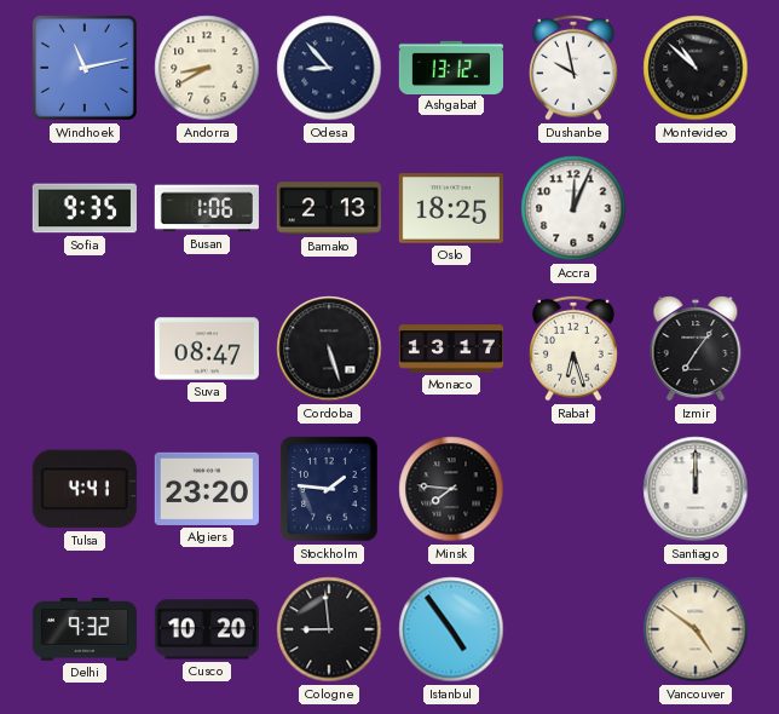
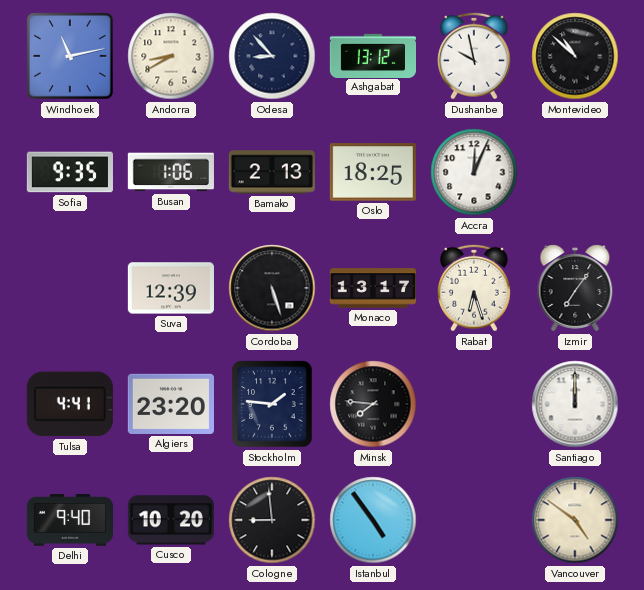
Suva: 08:47 -> 12:39
Delhi: 9:32 -> 9:40
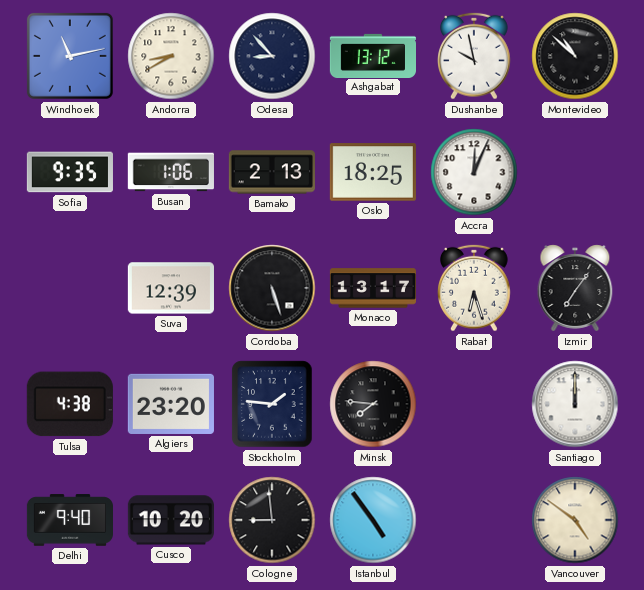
Tulsa: 4:41 -> 4:38
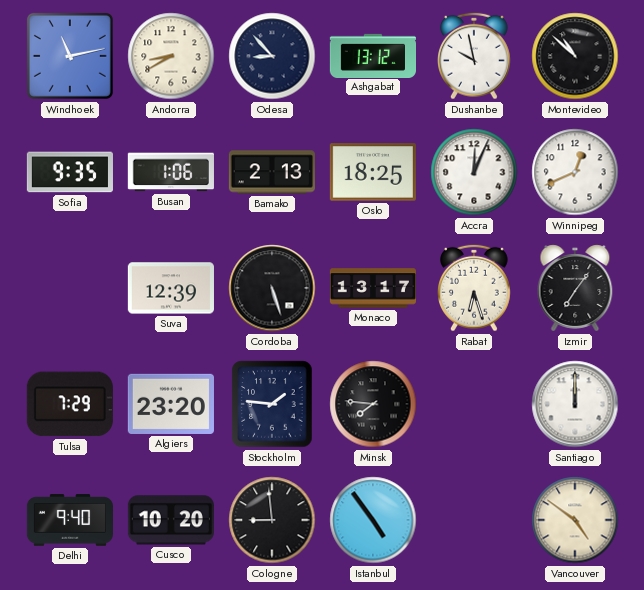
Winnipeg: none -> 12:41
Tulsa: 4:38 -> 7:29
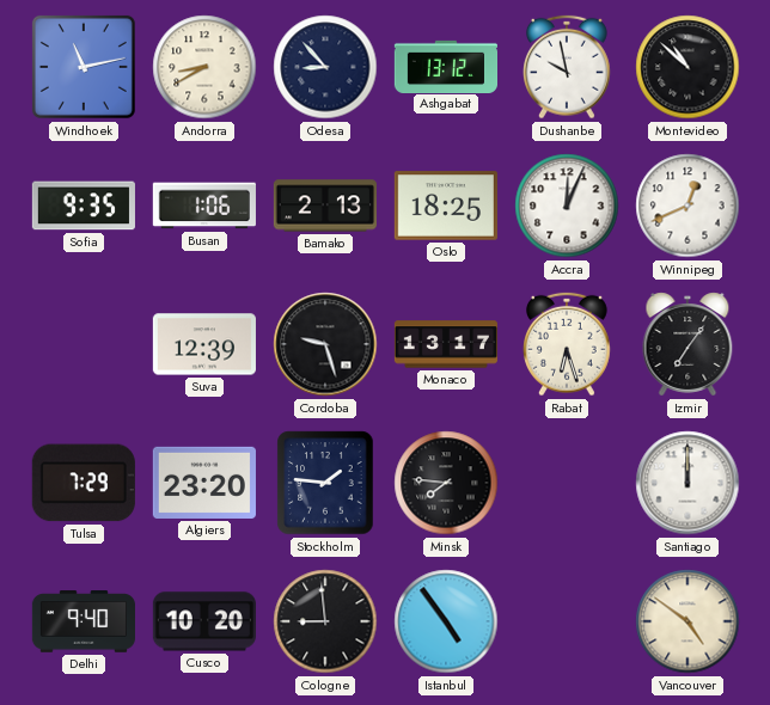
Cordoba: 5:27 -> 9:27
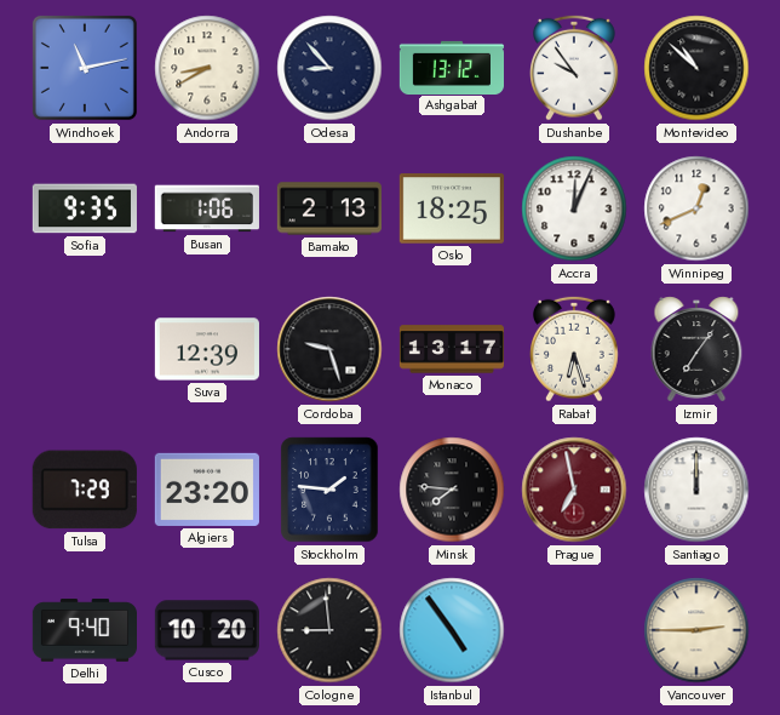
Dushanbe: 9:58 -> 9:54
Prague: none -> 6:58
Vancouver: 4:51 -> 2:45
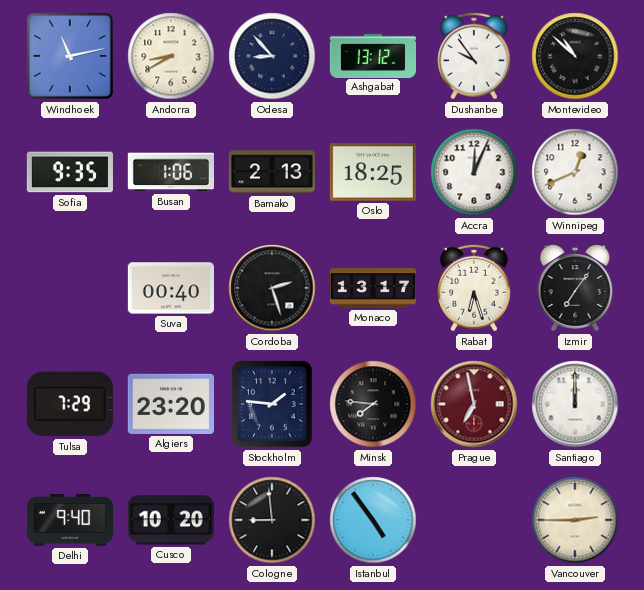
Suva: 12:39 -> 00:40
Cordoba: 9:27 -> 2:27
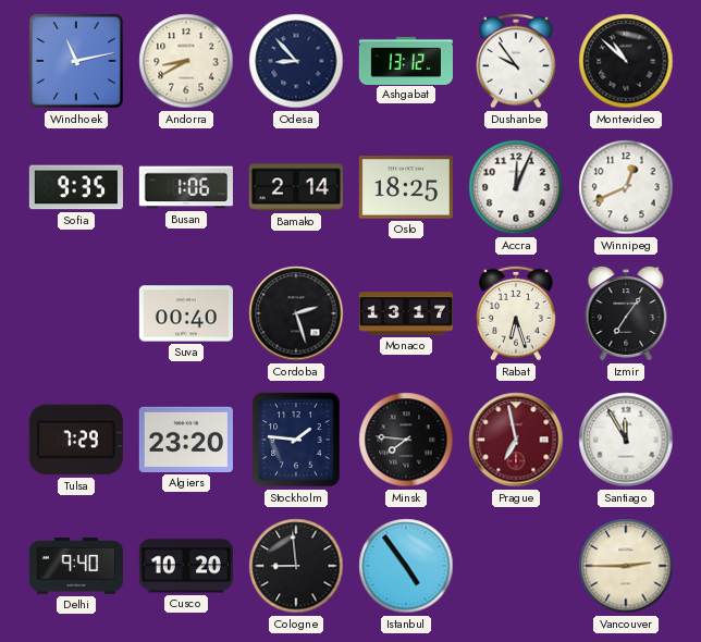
Bamako: 2:13 -> 2:14
Santiago: 12:00 -> 11:55
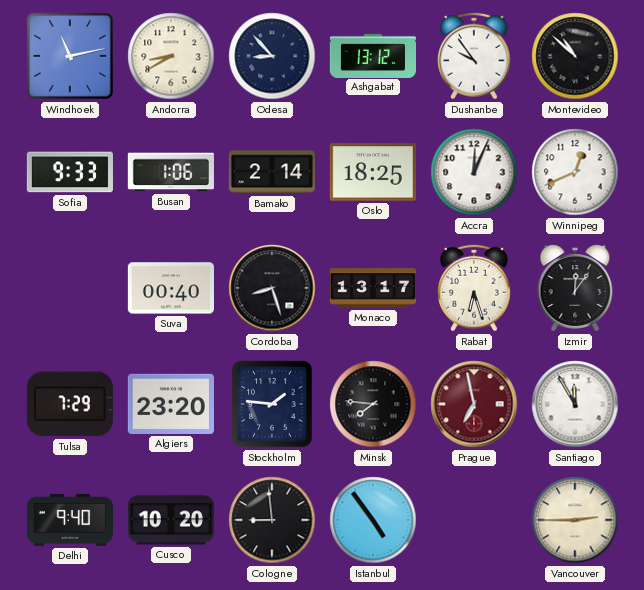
Sofia: 9:35 -> 9:33
Cordoba: 2:27 -> 8:27
Izmir: 7:06 -> 12:06
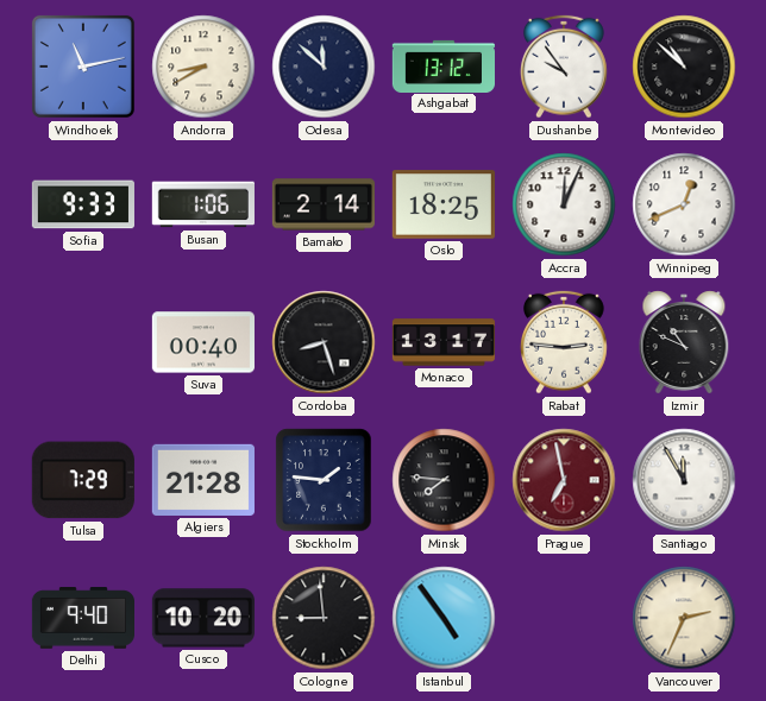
Odesa: 8:53 -> 11:52
Rabat: 6:27 -> 2:46
Izmir: 12:06 -> 10:49
Algiers: 23:20 -> 21:28
Vancouver: 2:45 -> 2:34
